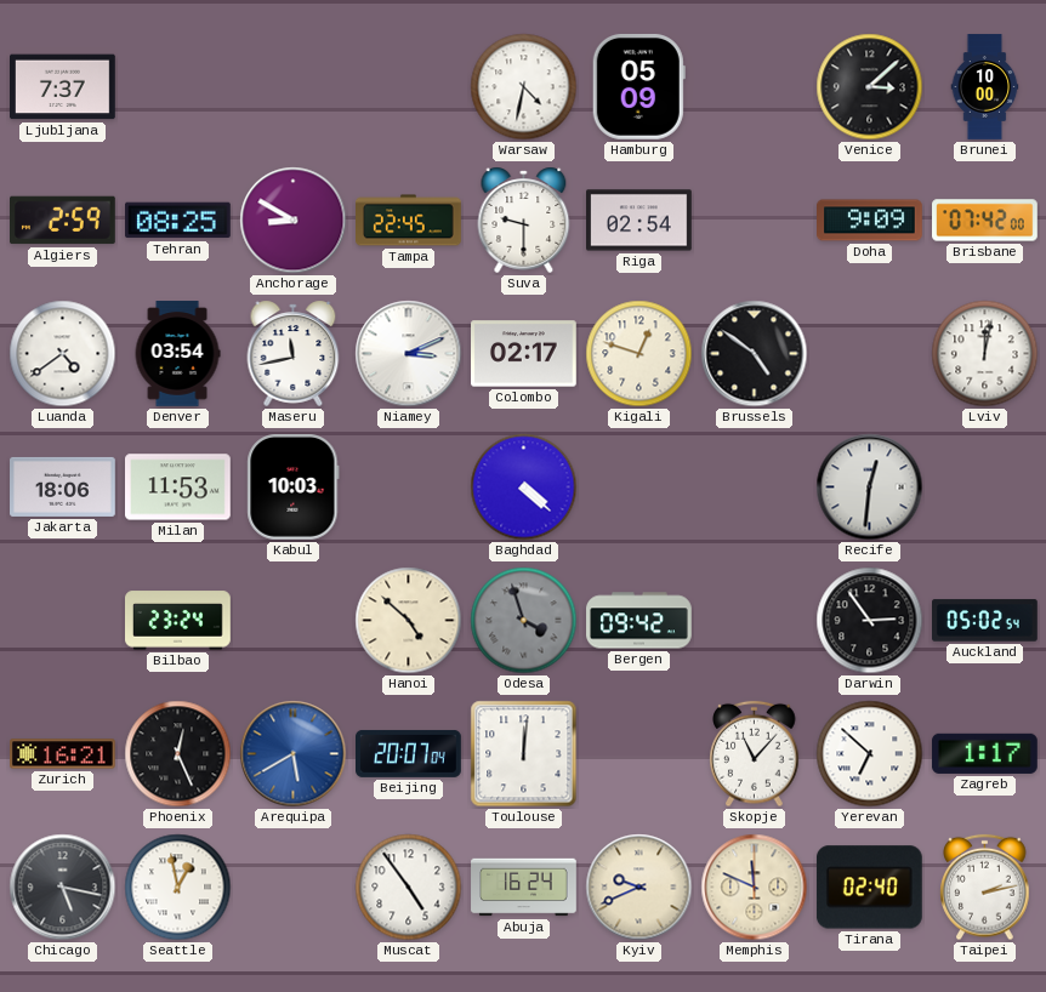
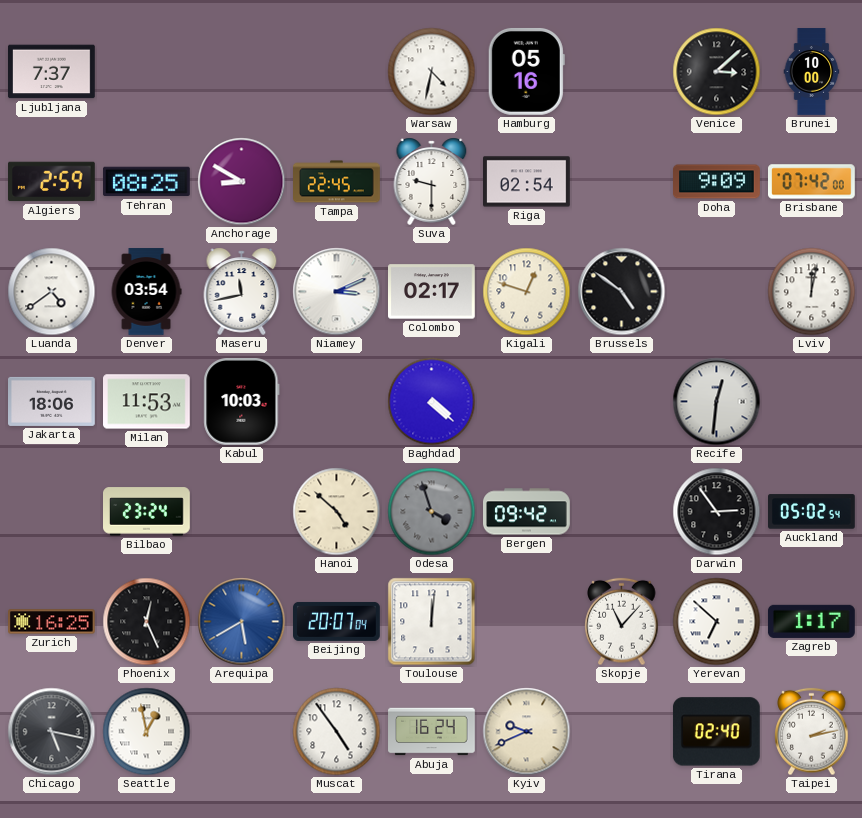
Hamburg: 05:09 -> 05:16
Zurich: 16:21 -> 16:25
Memphis: 11:49 -> none
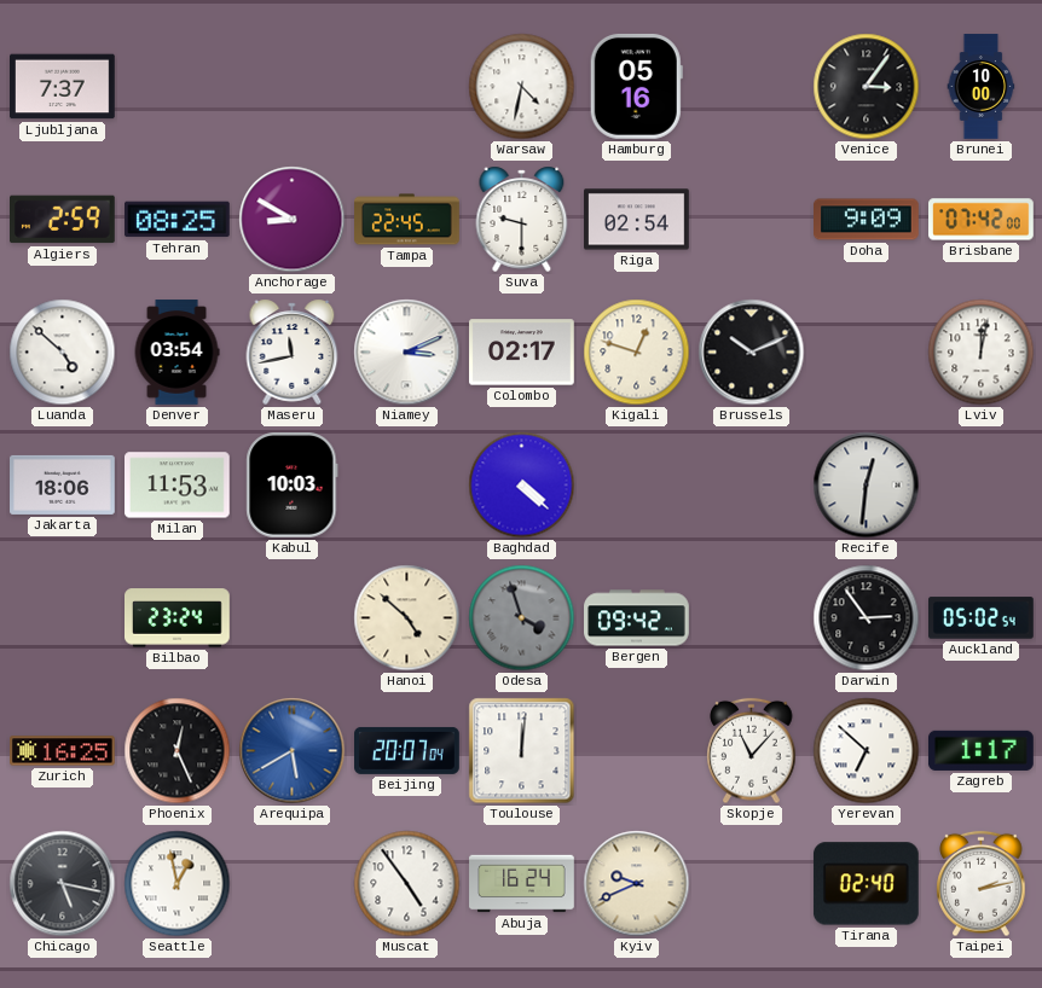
Venice: 3:08 -> 3:06
Luanda: 4:39 -> 4:52
Brussels: 4:51 -> 10:11
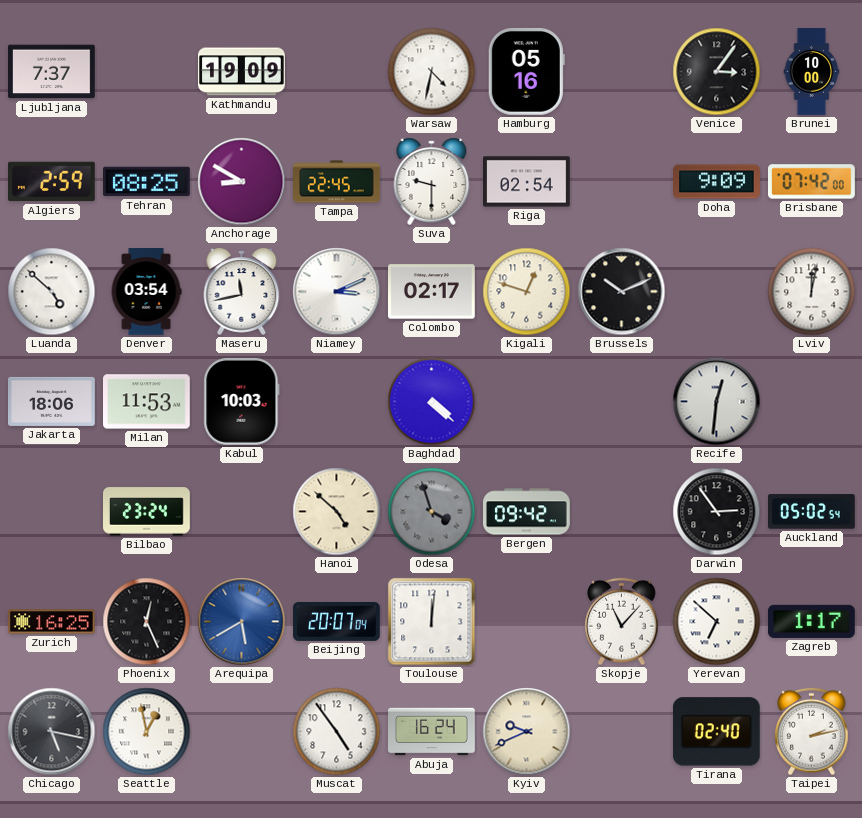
Kathmandu: none -> 19:09
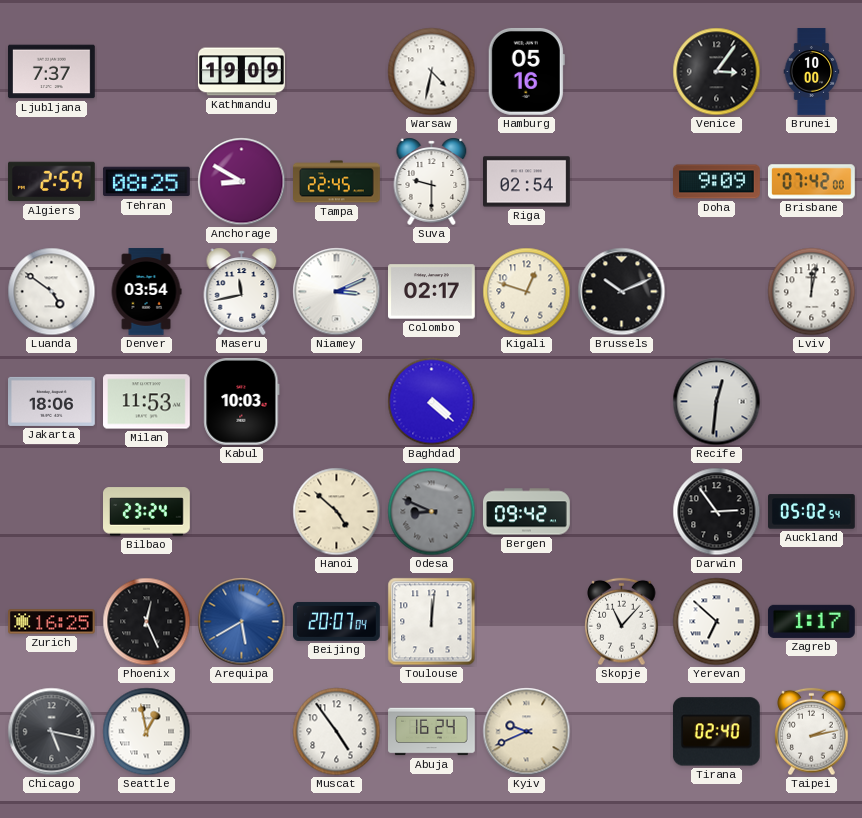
Luanda: 4:52 -> 4:51
Odesa: 3:57 -> 8:49
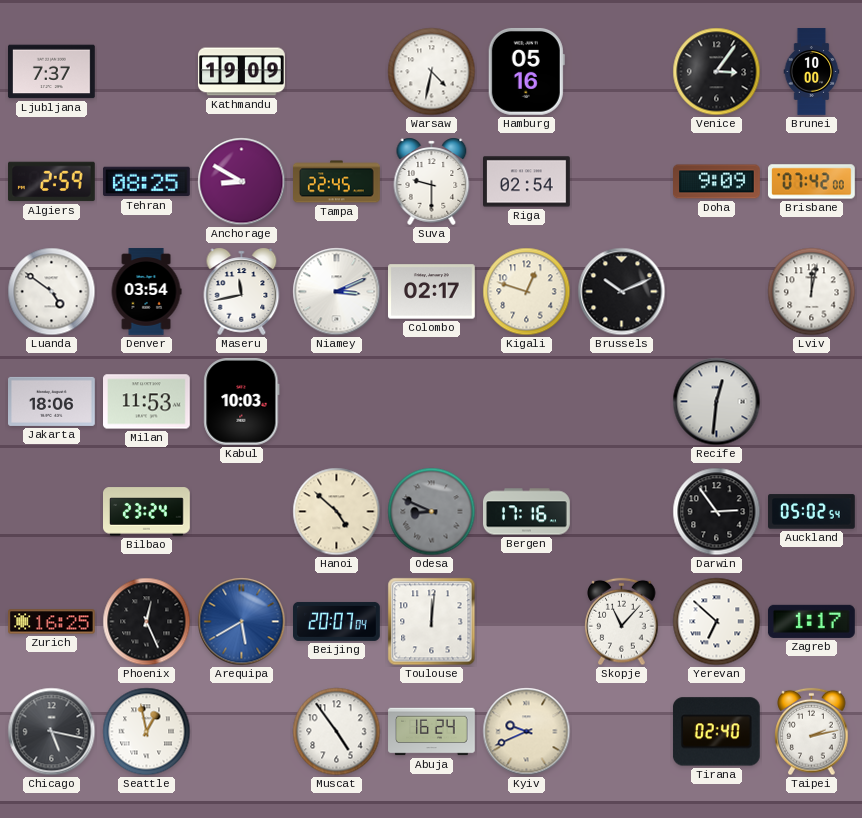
Baghdad: 4:22 -> none
Bergen: 09:42 -> 17:16
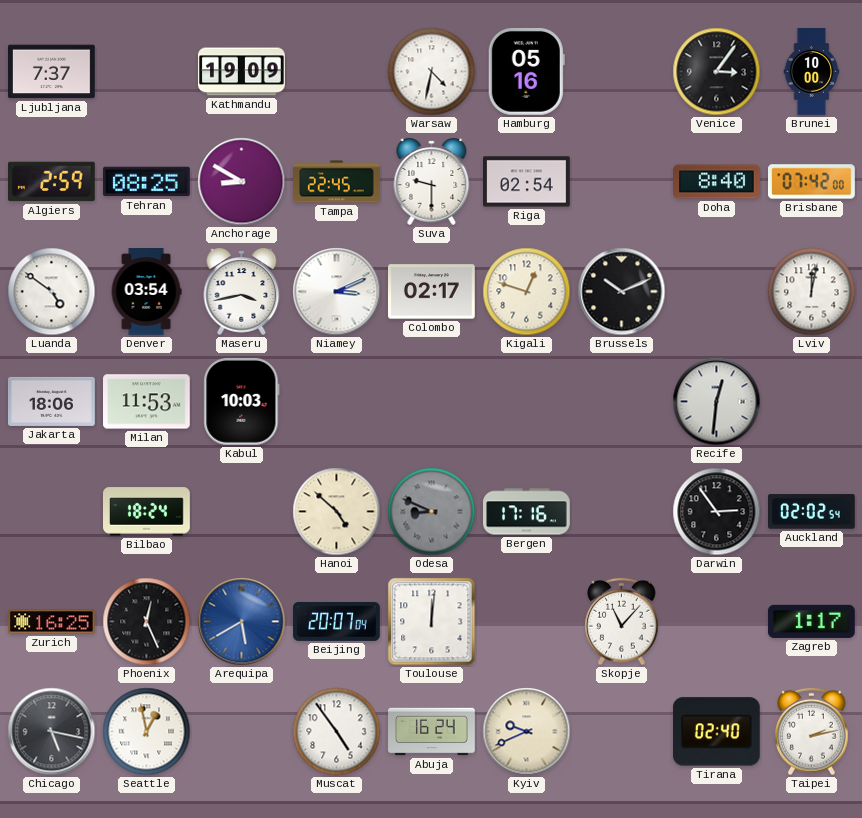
Doha: 9:09 -> 8:40
Maseru: 11:43 -> 3:43
Bilbao: 23:24 -> 18:24
Auckland: 05:02 -> 02:02
Yerevan: 6:52 -> none
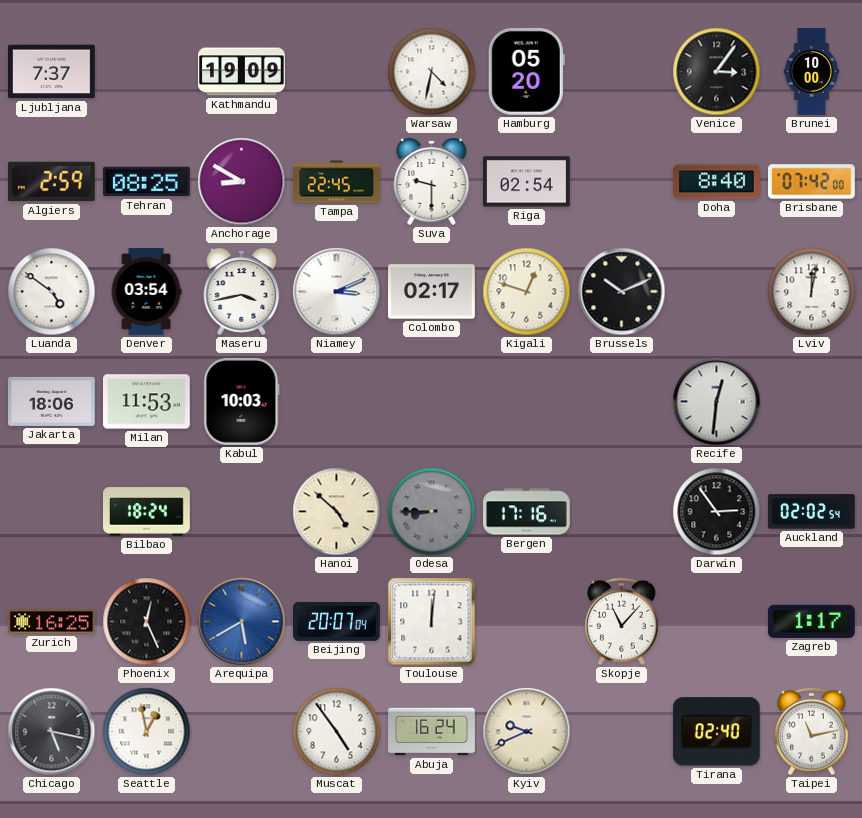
Hamburg: 05:16 -> 05:20
Odesa: 8:49 -> 8:45
Taipei: 2:13 -> 11:13
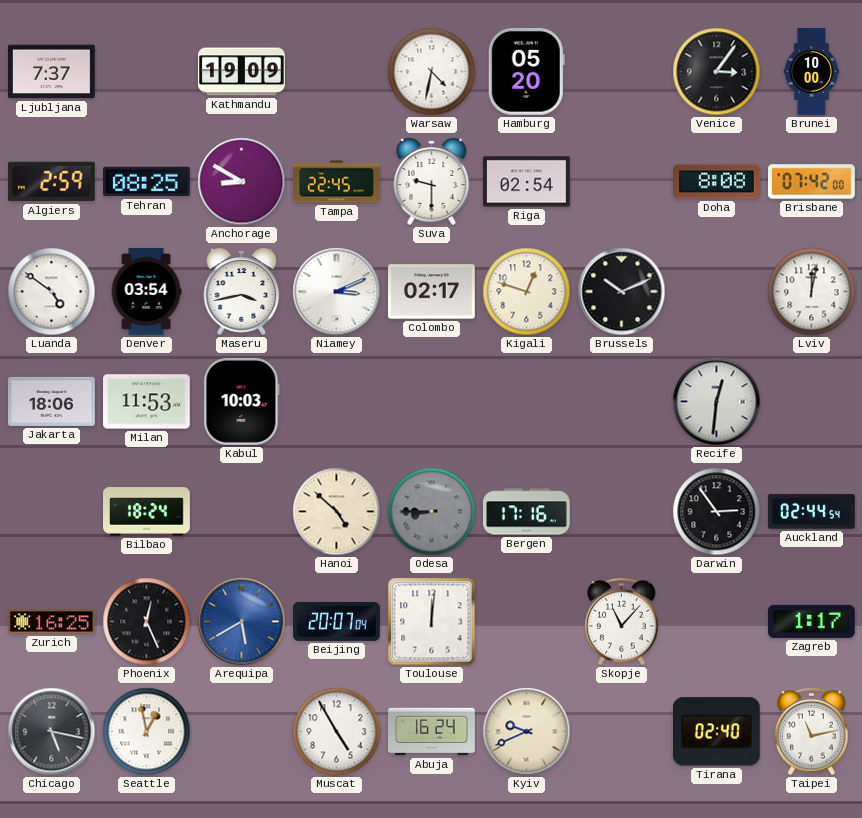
Doha: 8:40 -> 8:08
Auckland: 02:02 -> 02:44
Muscat: 4:54 -> 4:55
